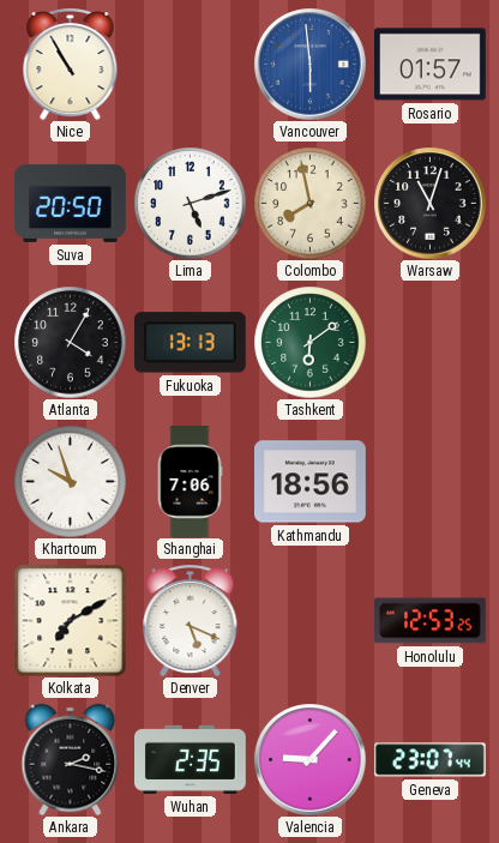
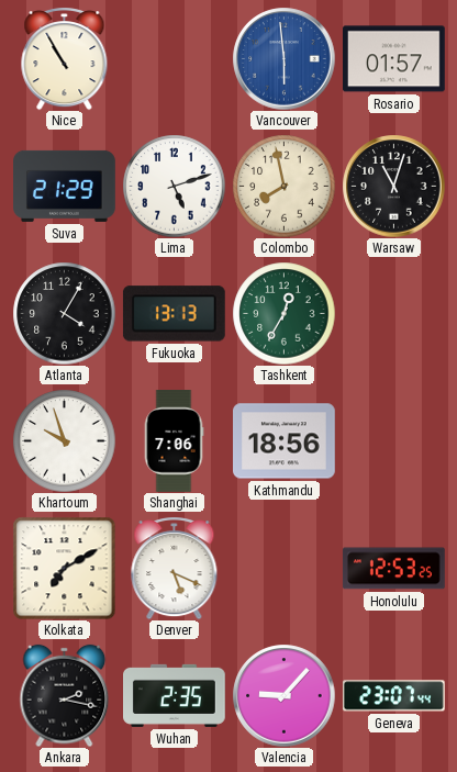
Suva: 20:50 -> 21:29
Tashkent: 6:09 -> 12:35
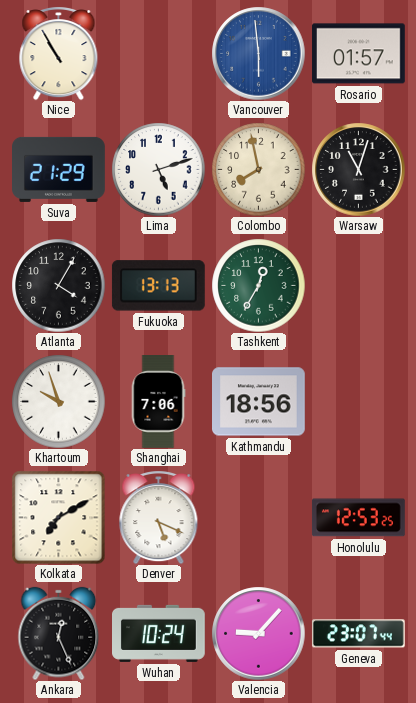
Ankara: 2:17 -> 12:26
Wuhan: 2:35 -> 10:24
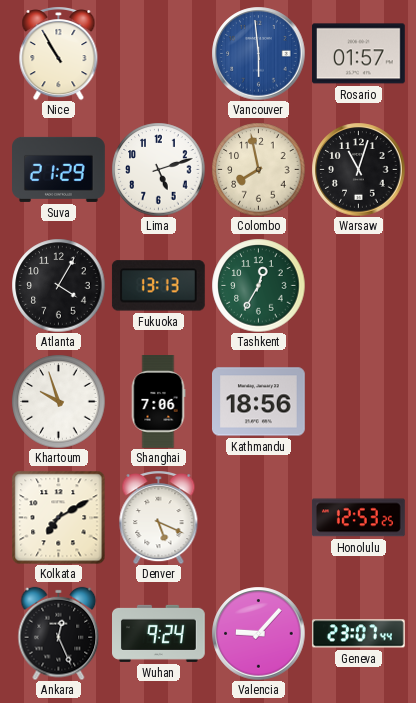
Wuhan: 10:24 -> 9:24
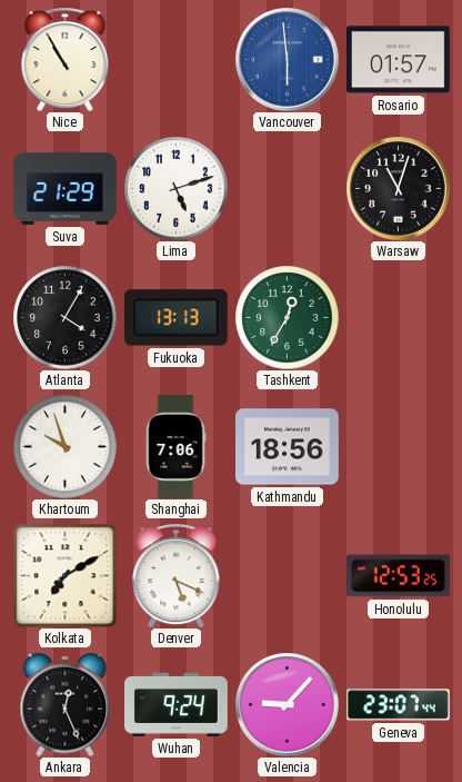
Colombo: 7:58 -> none
